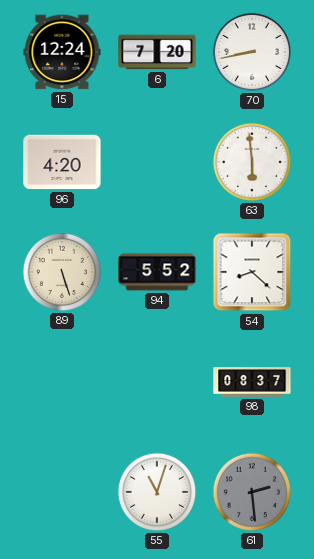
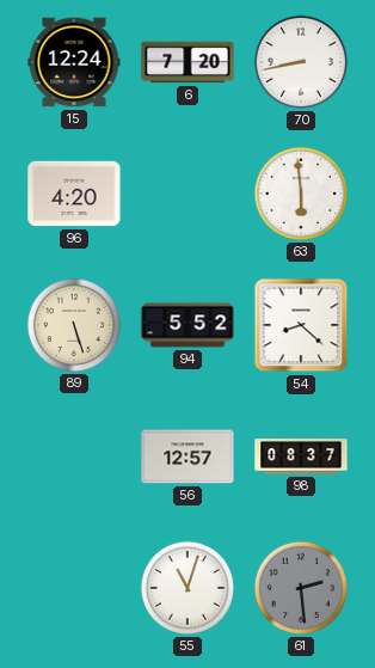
56: none -> 12:57
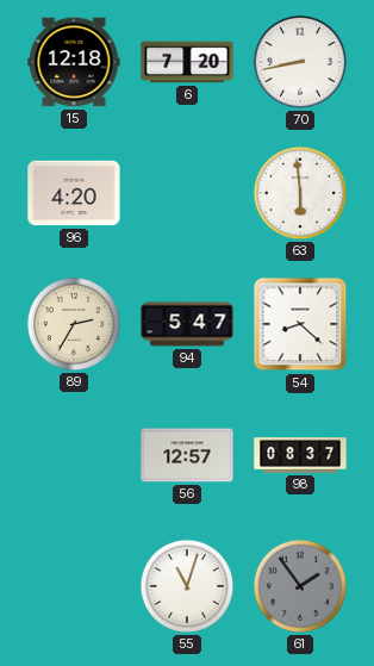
15: 12:24 -> 12:18
89: 5:27 -> 2:35
94: 5:52 -> 5:47
61: 2:29 -> 1:54
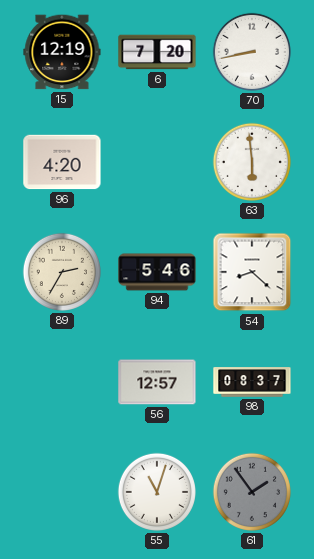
15: 12:18 -> 12:19
94: 5:47 -> 5:46
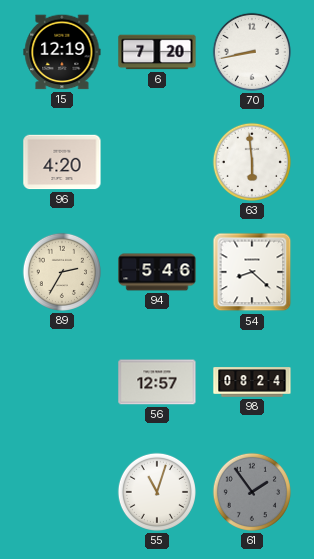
98: 08:37 -> 08:24
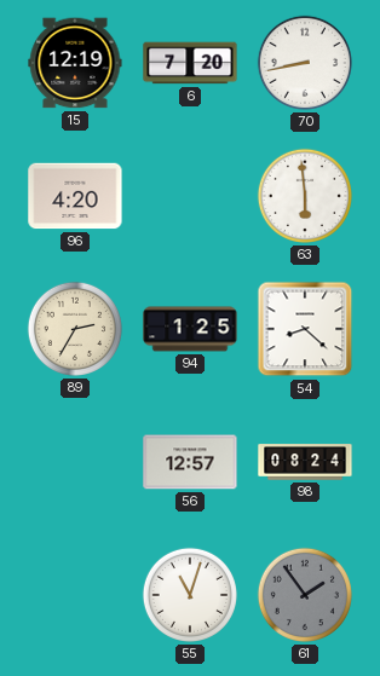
94: 5:46 -> 1:25
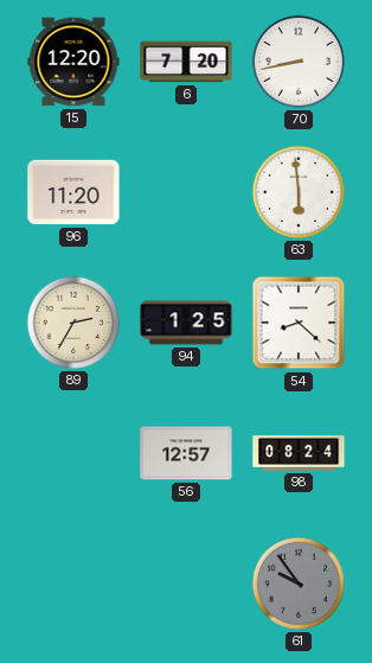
15: 12:19 -> 12:20
96: 4:20 -> 11:20
55: 11:03 -> none
61: 1:54 -> 9:54
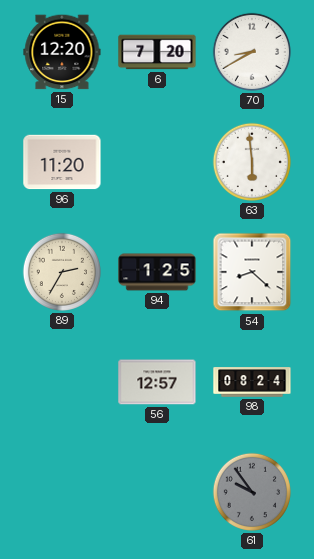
70: 8:43 -> 8:40
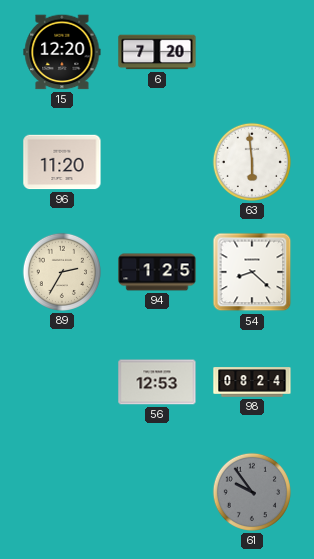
70: 8:40 -> none
56: 12:57 -> 12:53
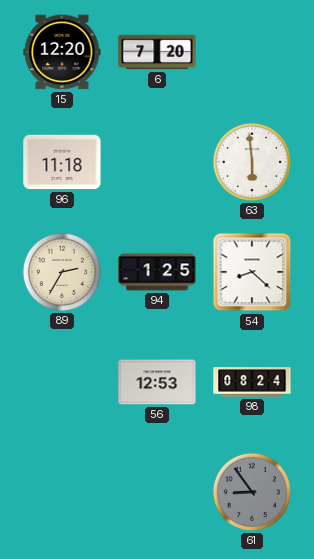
96: 11:20 -> 11:18
61: 9:54 -> 8:54
